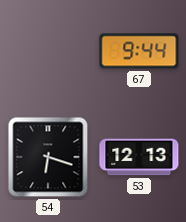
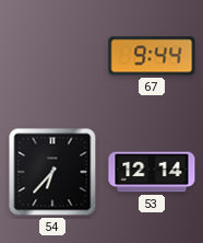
54: 6:18 -> 6:37
53: 12:13 -> 12:14
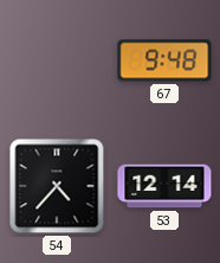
67: 9:44 -> 9:48
54: 6:37 -> 4:37
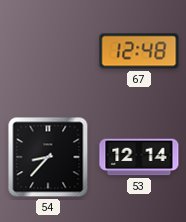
67: 9:48 -> 12:48
54: 4:37 -> 8:37
